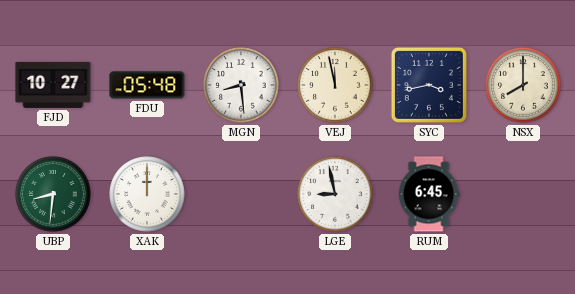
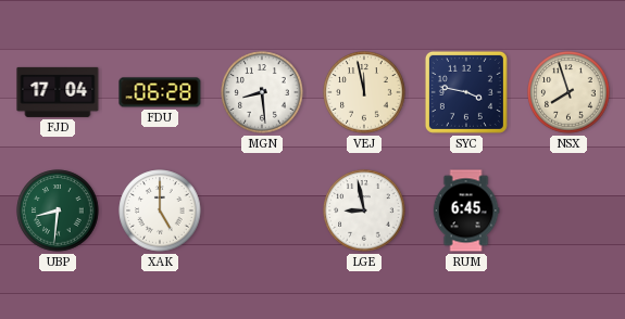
FJD: 10:27 -> 17:04
FDU: 05:48 -> 06:28
SYC: 3:43 -> 3:47
NSX: 8:00 -> 7:57
XAK: 12:00 -> 5:00
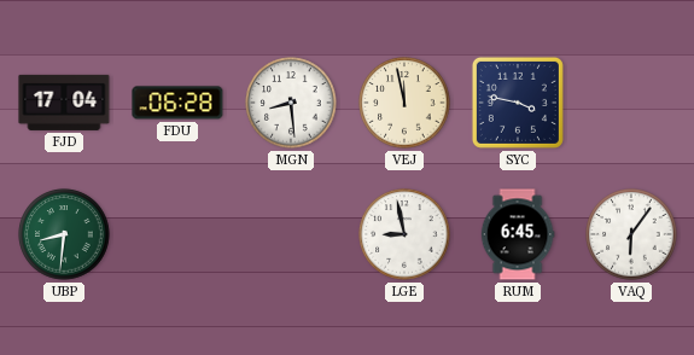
NSX: 7:57 -> none
XAK: 5:00 -> none
VAQ: none -> 6:06
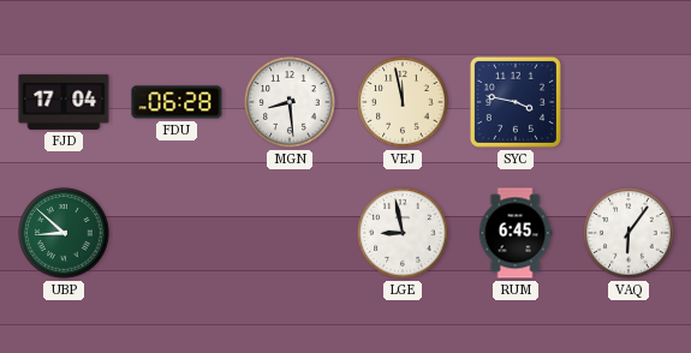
UBP: 8:31 -> 8:52
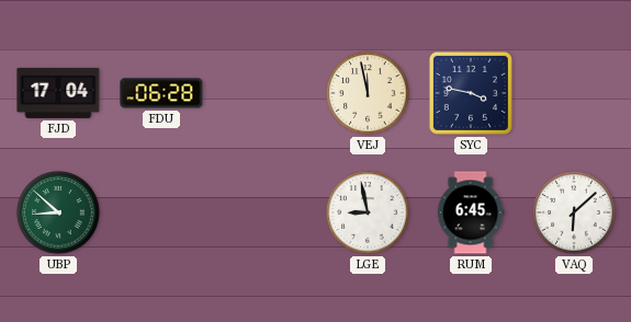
MGN: 8:29 -> none
VAQ: 6:06 -> 6:08
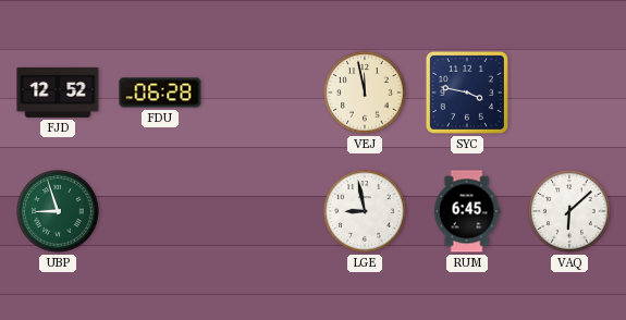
FJD: 17:04 -> 12:52
UBP: 8:52 -> 8:57
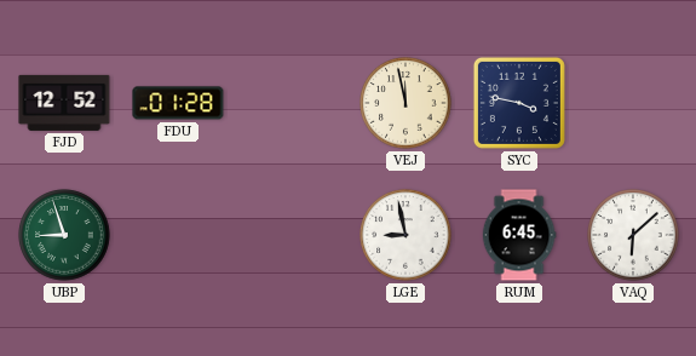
FDU: 06:28 -> 01:28
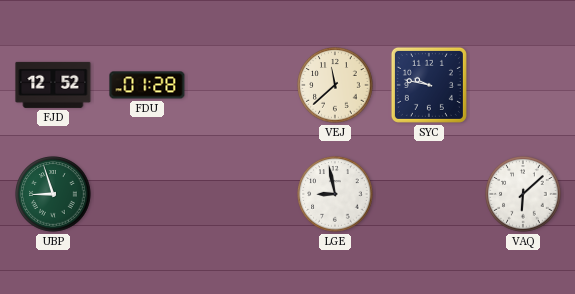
VEJ: 11:58 -> 11:38
SYC: 3:47 -> 9:47
RUM: 6:45 -> none
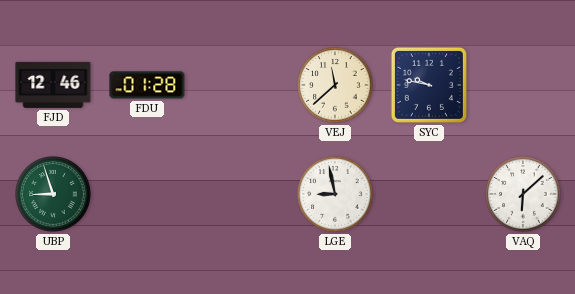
FJD: 12:52 -> 12:46
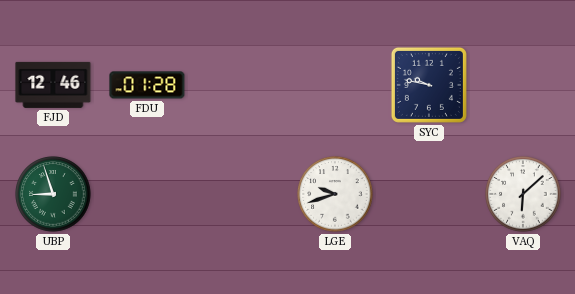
VEJ: 11:38 -> none
LGE: 8:58 -> 9:42
